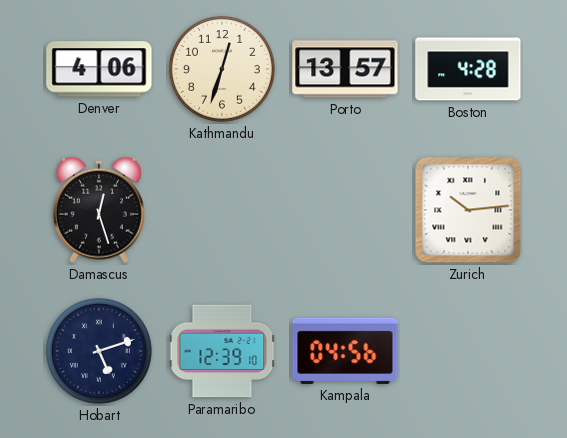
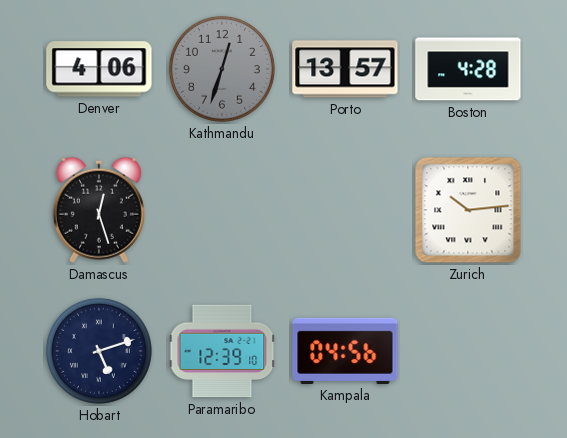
Kathmandu dial: cream -> grey
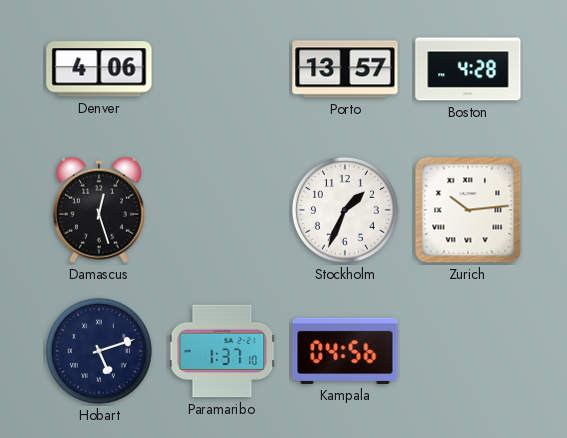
Kathmandu: 12:33 -> none
Stockholm: none -> 1:34
Paramaribo: 12:39 -> 1:37
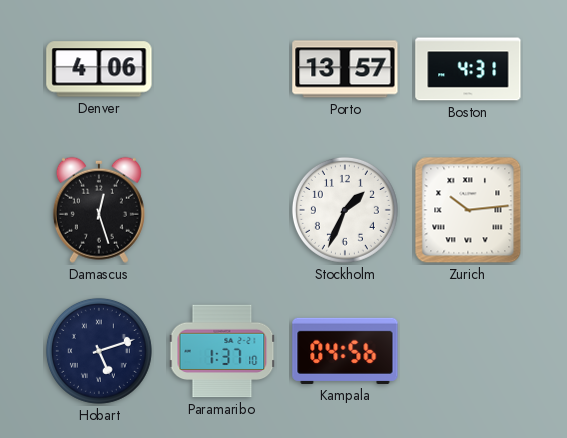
Boston: 4:28 -> 4:31
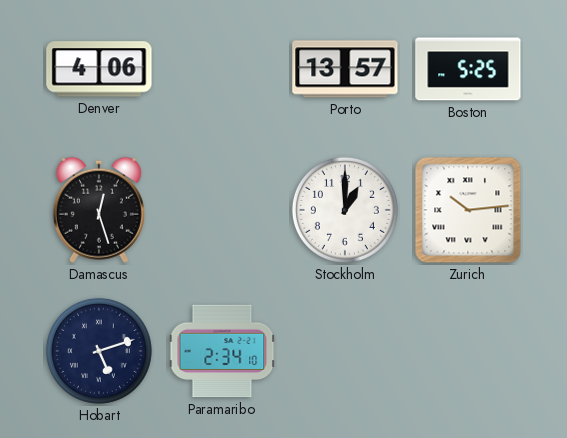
Boston: 4:31 -> 5:25
Stockholm: 1:34 -> 1:00
Paramaribo: 1:37 -> 2:34
Kampala: 04:56 -> none
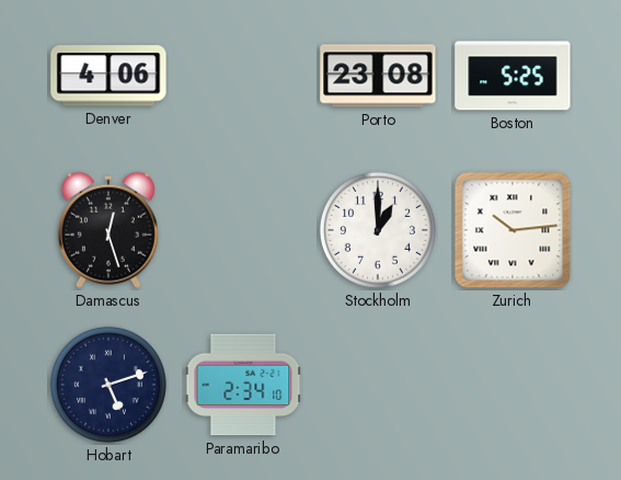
Porto: 13:57 -> 23:08
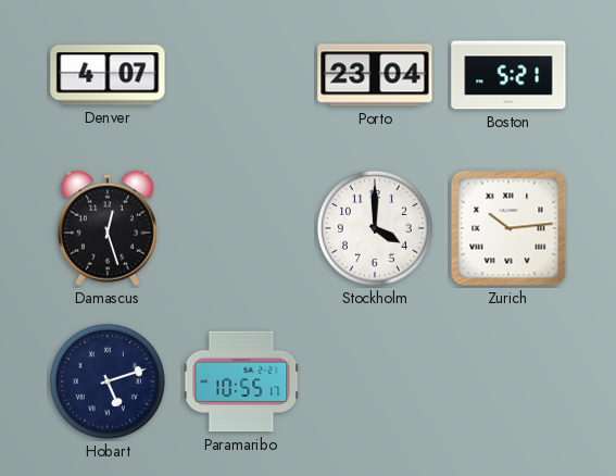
Denver: 4:06 -> 4:07
Porto: 23:08 -> 23:04
Boston: 5:25 -> 5:21
Stockholm: 1:00 -> 4:00
Paramaribo: 2:34 -> 10:55
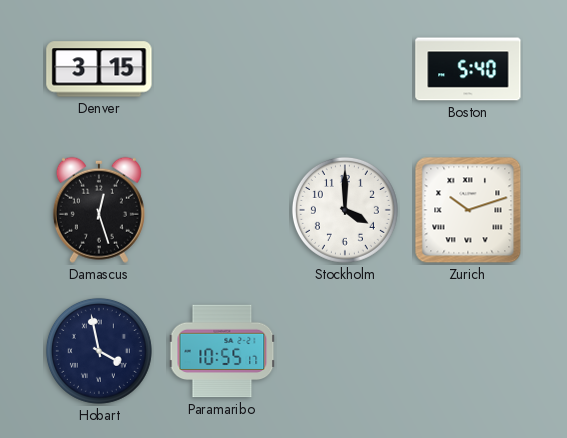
Denver: 4:07 -> 3:15
Porto: 23:04 -> none
Boston: 5:21 -> 5:40
Zurich: 10:14 -> 10:12
Hobart: 5:12 -> 3:58
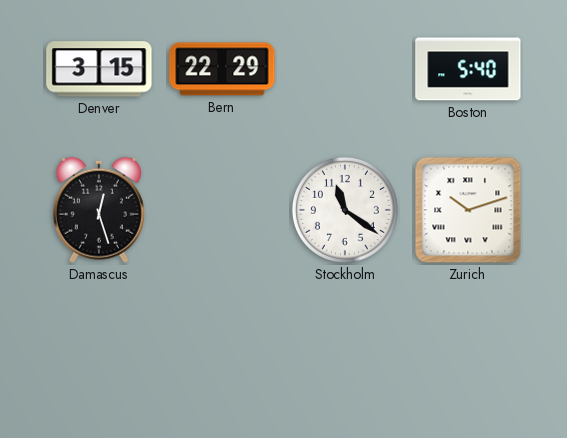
Bern: none -> 22:29
Stockholm: 4:00 -> 11:21
Hobart: 3:58 -> none
Paramaribo: 10:55 -> none
